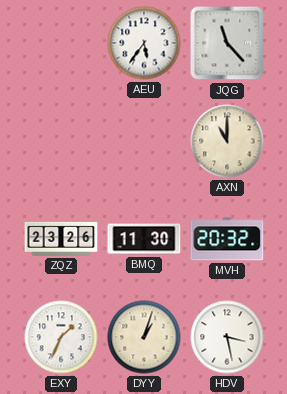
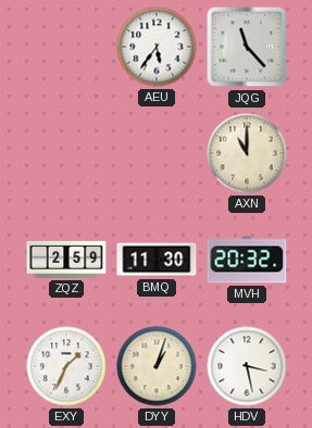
ZQZ: 23:26 -> 2:59
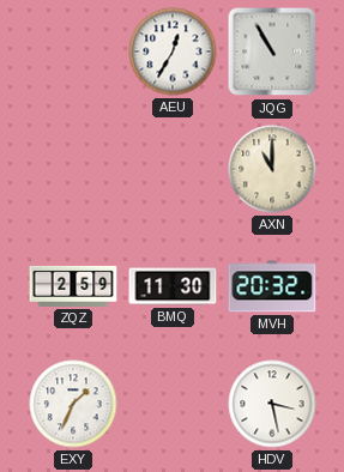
AEU: 5:36 -> 12:35
JQG: 11:23 -> 10:55
DYY: 1:03 -> none
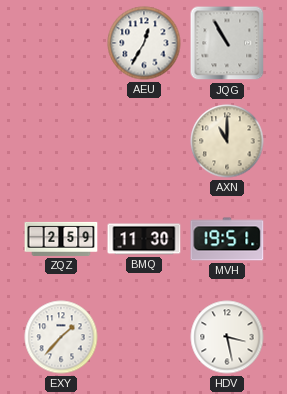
MVH: 20:32 -> 19:51
EXY: 1:34 -> 1:37
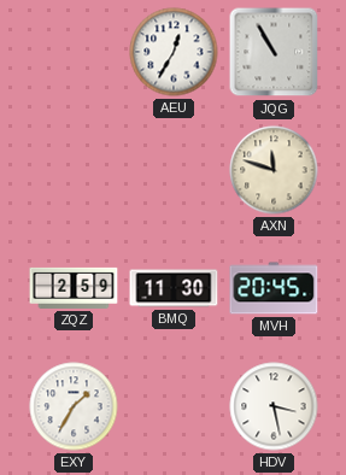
AXN: 11:00 -> 11:48
MVH: 19:51 -> 20:45
EXY: 1:37 -> 1:35
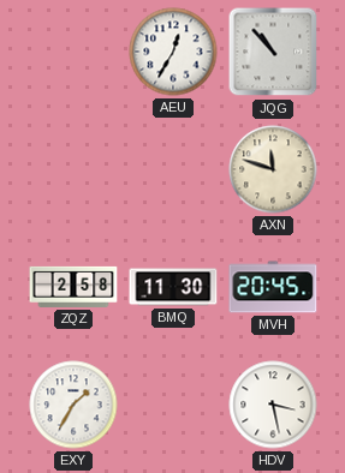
JQG: 10:55 -> 10:53
ZQZ: 2:59 -> 2:58
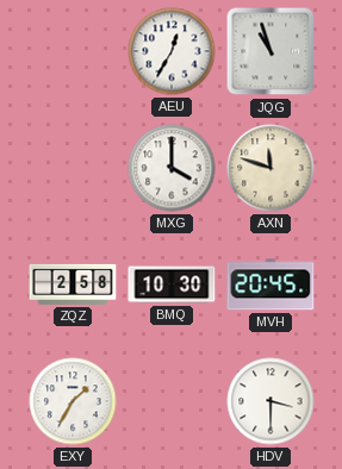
JQG: 10:53 -> 10:57
MXG: none -> 4:00
BMQ: 11:30 -> 10:30
HDV: 3:28 -> 3:30
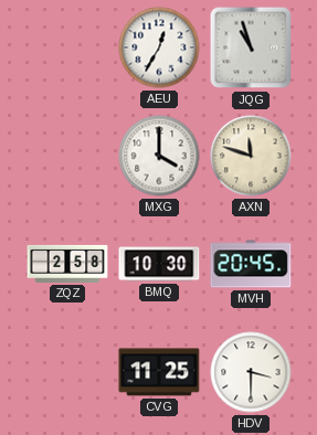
EXY: 1:35 -> none
CVG: none -> 11:25
